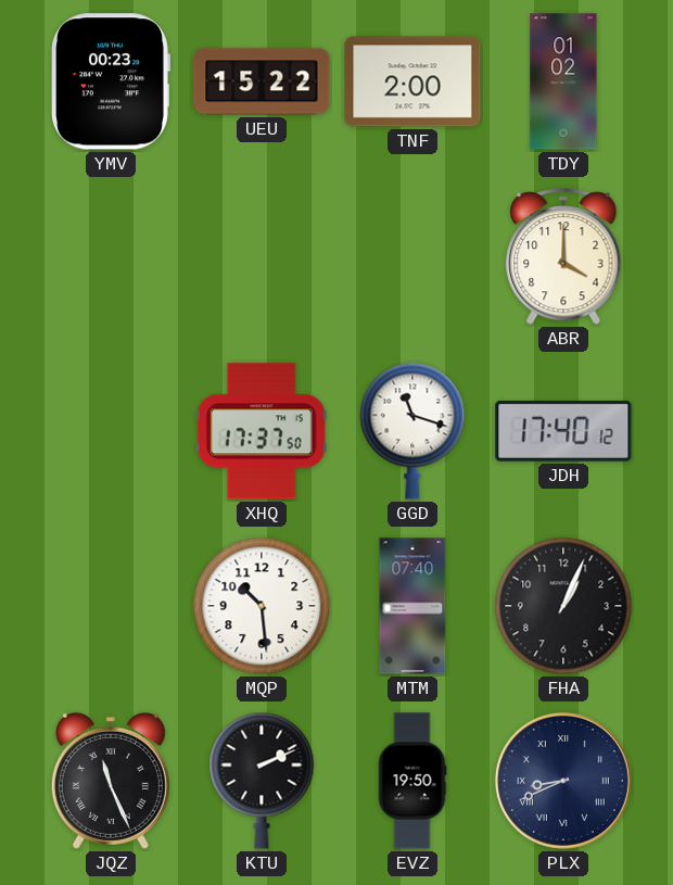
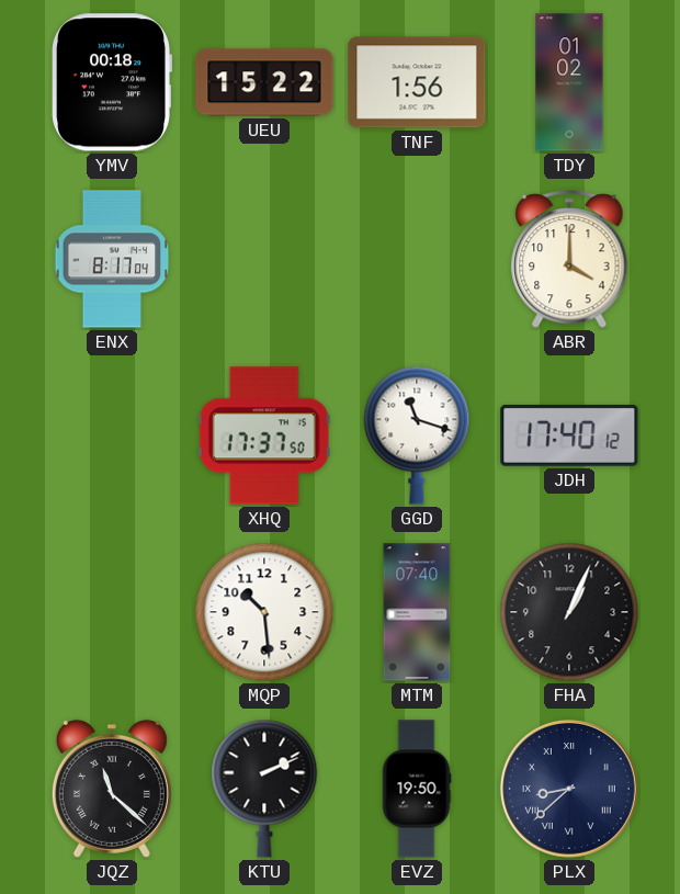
YMV: 00:23 -> 00:18
TNF: 2:00 -> 1:56
ENX: none -> 8:17
JQZ: 11:26 -> 11:22
PLX: 8:41 -> 8:38
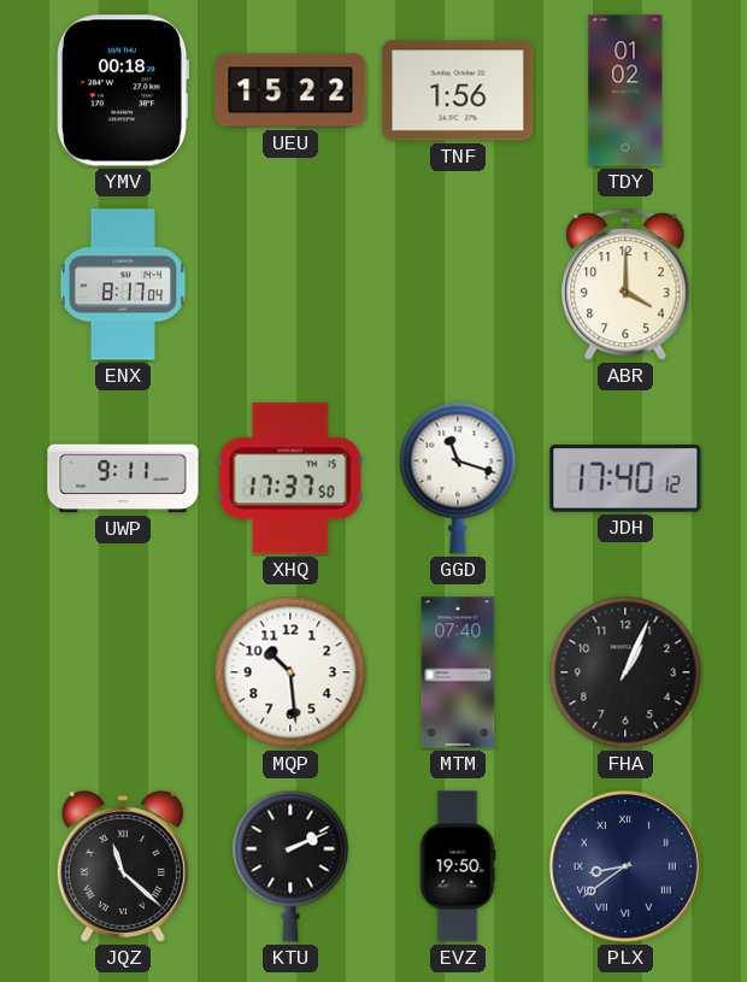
UWP: none -> 9:11
PLX: 8:38 -> 8:39
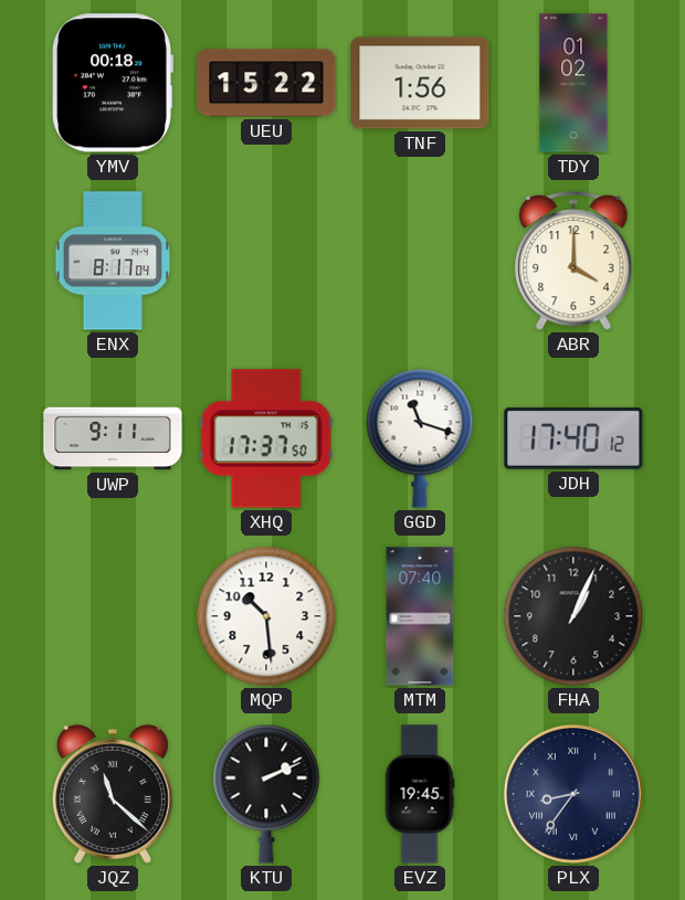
EVZ: 19:50 -> 19:45
PLX: 8:39 -> 8:36
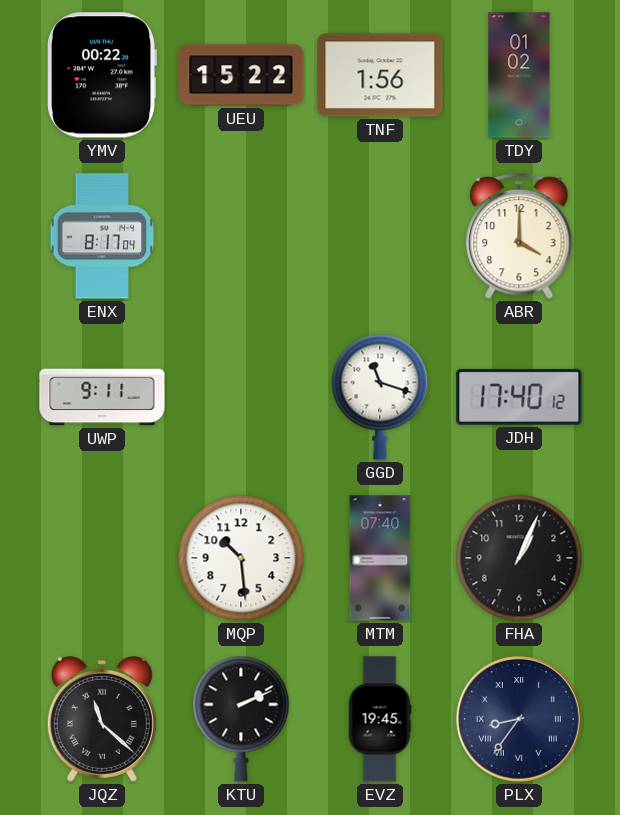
YMV: 00:18 -> 00:22
XHQ: 17:37 -> none
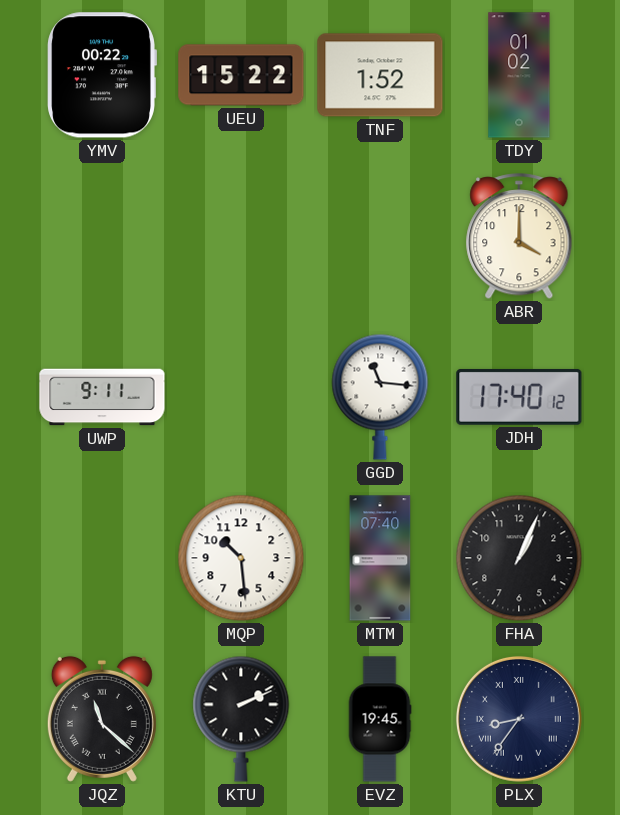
TNF: 1:56 -> 1:52
ENX: 8:17 -> none
GGD: 11:18 -> 11:16
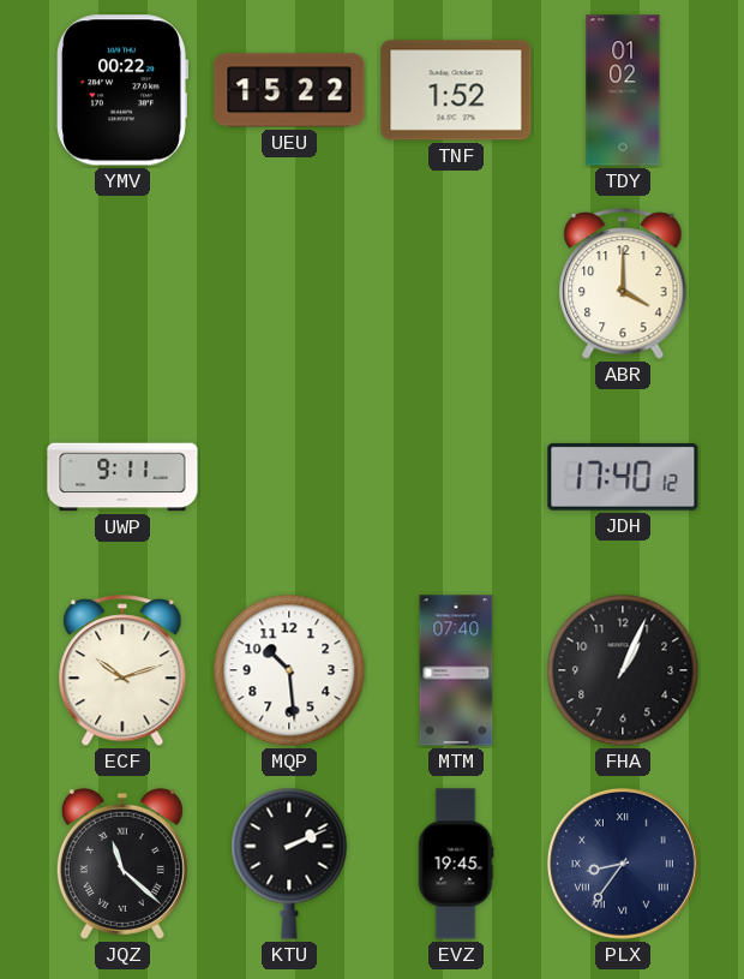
GGD: 11:16 -> none
ECF: none -> 10:12
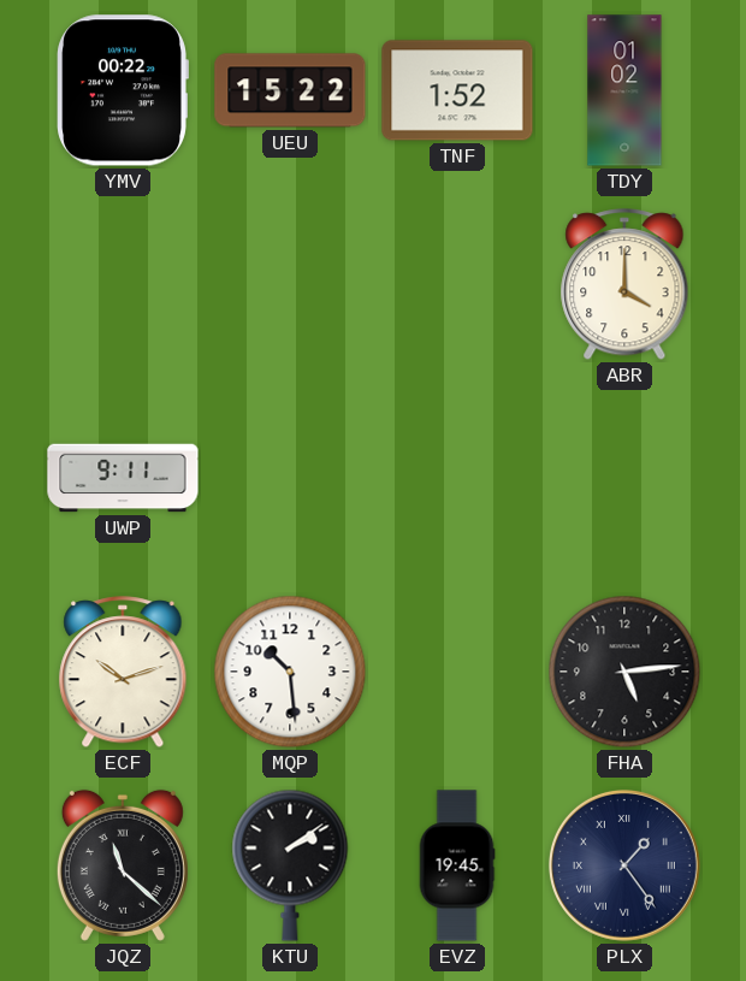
JDH: 17:40 -> none
MTM: 07:40 -> none
FHA: 1:04 -> 5:14
KTU: 2:11 -> 2:09
PLX: 8:36 -> 1:24
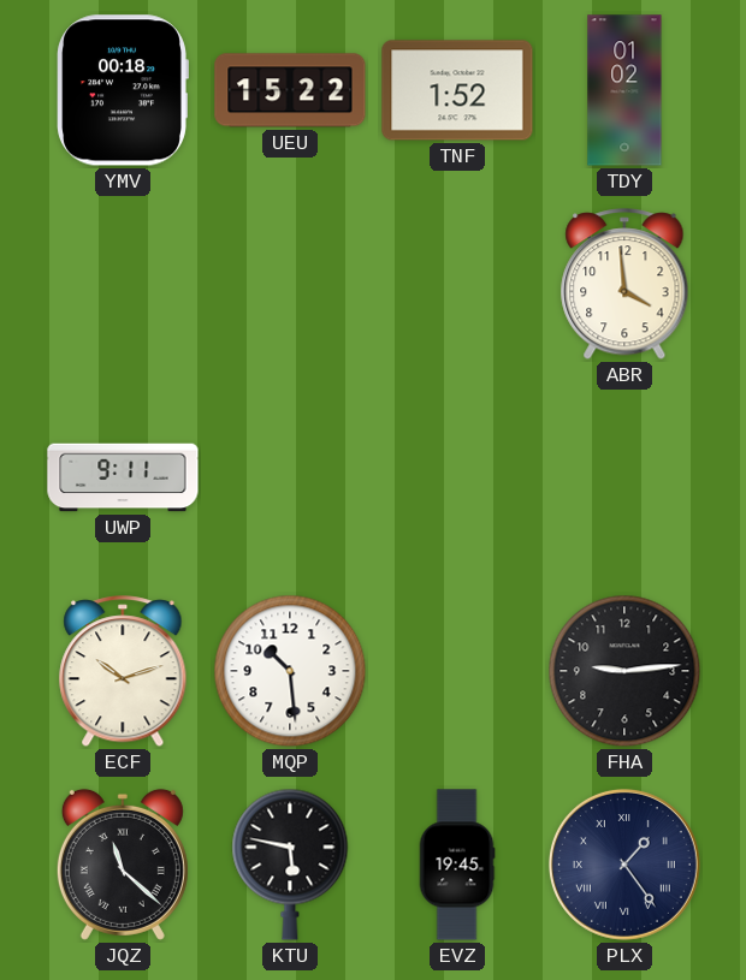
YMV: 00:22 -> 00:18
ABR: 4:00 -> 3:59
FHA: 5:14 -> 9:14
KTU: 2:09 -> 5:47
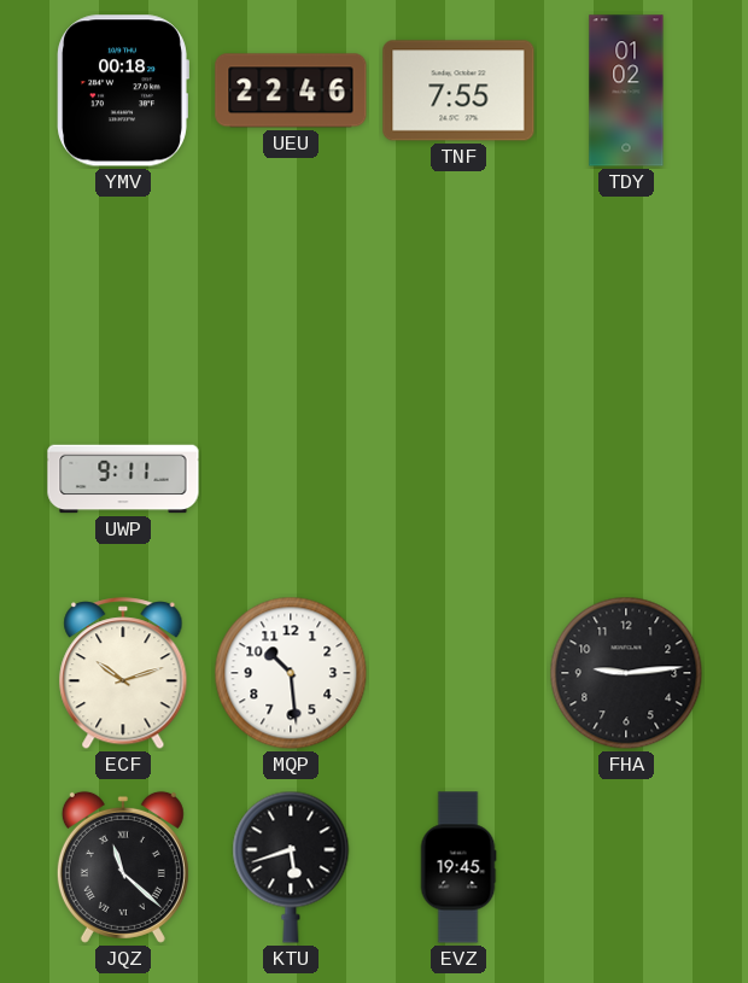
UEU: 15:22 -> 22:46
TNF: 1:52 -> 7:55
ABR: 3:59 -> none
KTU: 5:47 -> 5:42
PLX: 1:24 -> none
